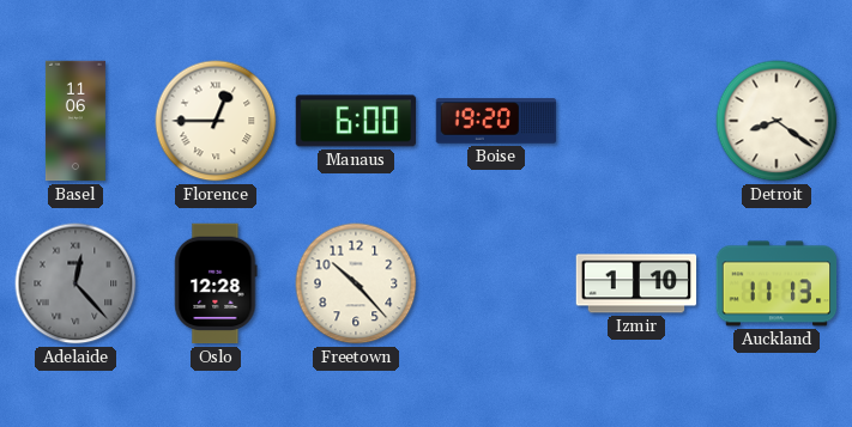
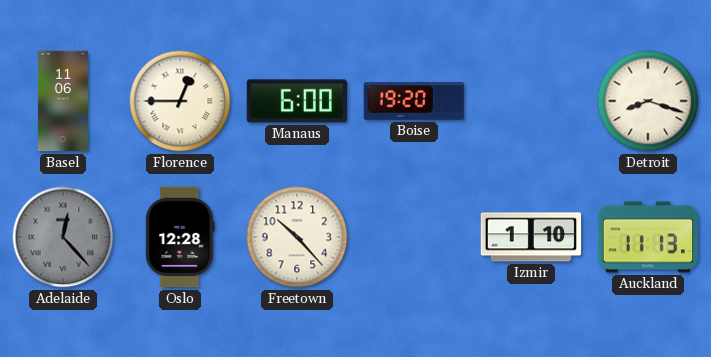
Detroit: 8:21 -> 8:18
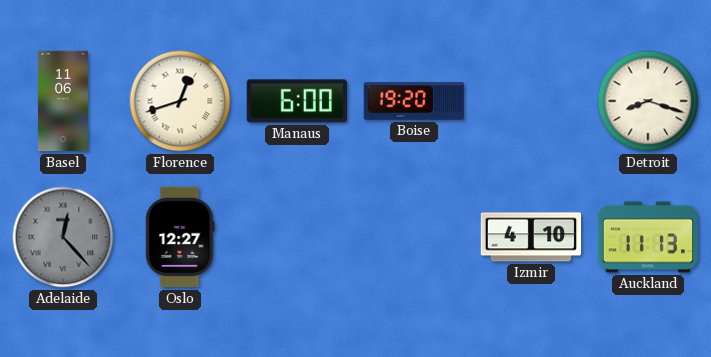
Florence: 12:45 -> 12:42
Oslo: 12:28 -> 12:27
Freetown: 10:23 -> none
Izmir: 1:10 -> 4:10
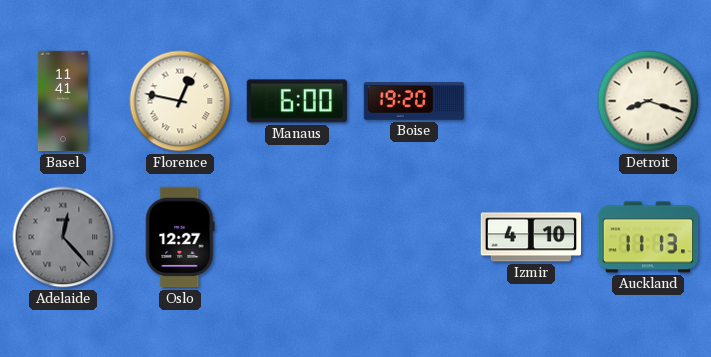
Basel: 11:06 -> 11:41
Florence: 12:42 -> 12:47
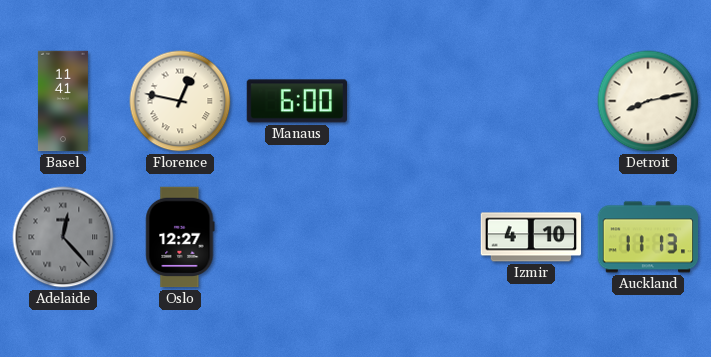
Boise: 19:20 -> none
Detroit: 8:18 -> 8:13
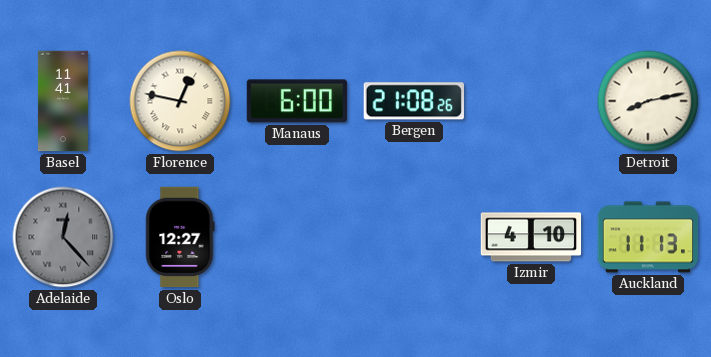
Bergen: none -> 21:08
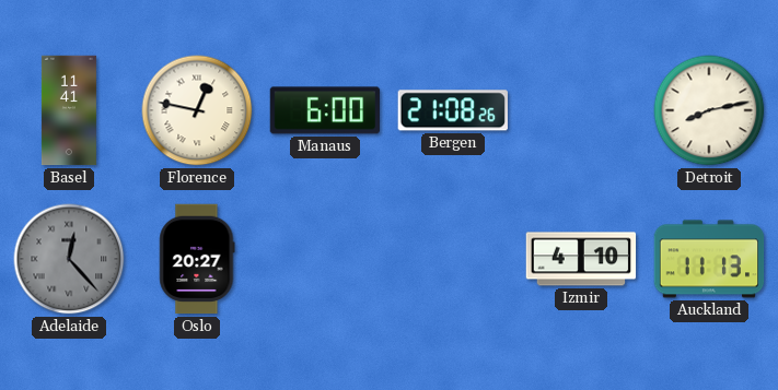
Oslo: 12:27 -> 20:27
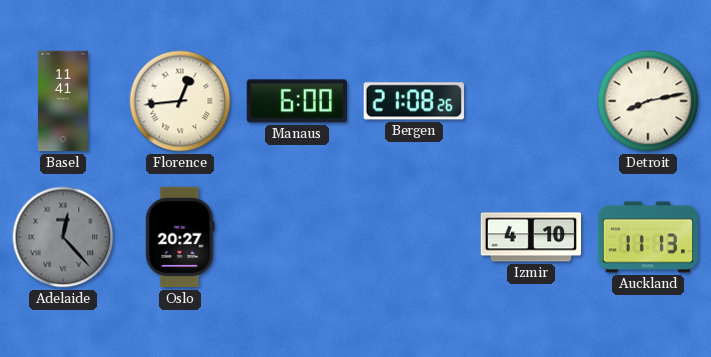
Florence: 12:47 -> 12:44
